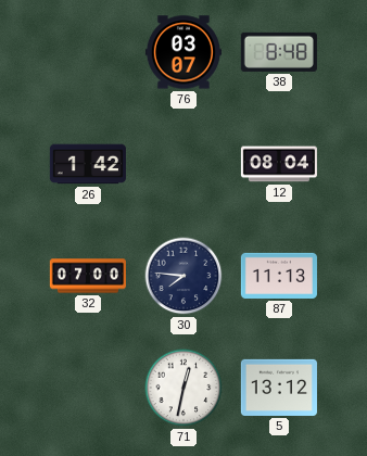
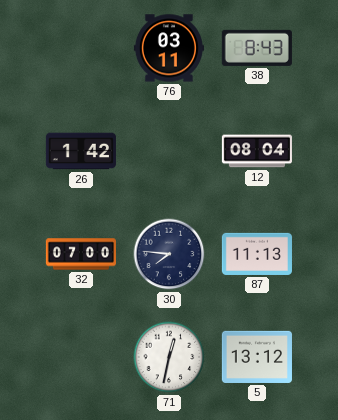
76: 03:07 -> 03:11
38: 8:48 -> 8:43
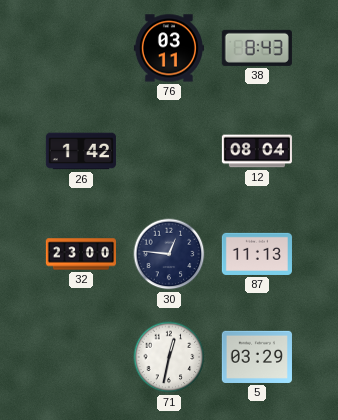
32: 07:00 -> 23:00
30: 7:46 -> 12:46
5: 13:12 -> 03:29
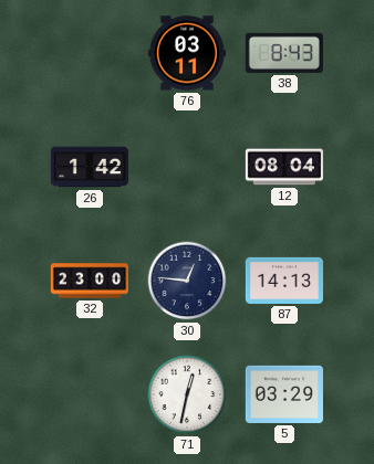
87: 11:13 -> 14:13
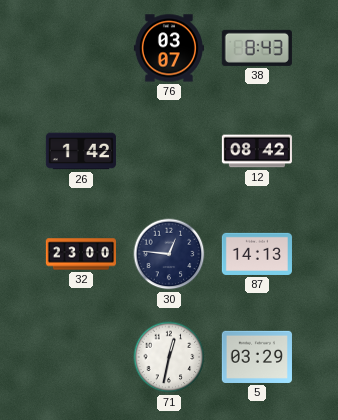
76: 03:11 -> 03:07
12: 08:04 -> 08:42
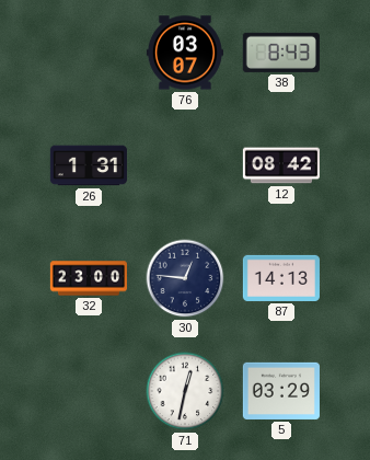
26: 1:42 -> 1:31
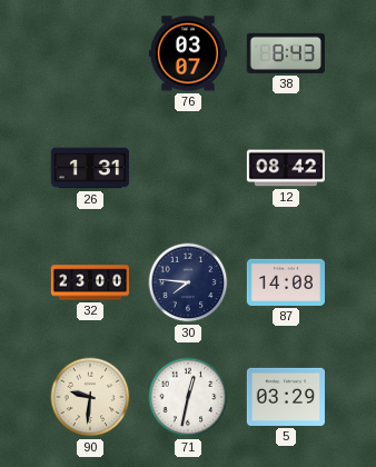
30: 12:46 -> 7:46
87: 14:13 -> 14:08
90: none -> 9:31
